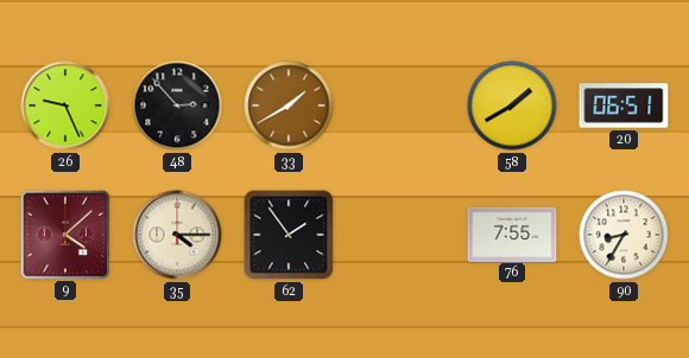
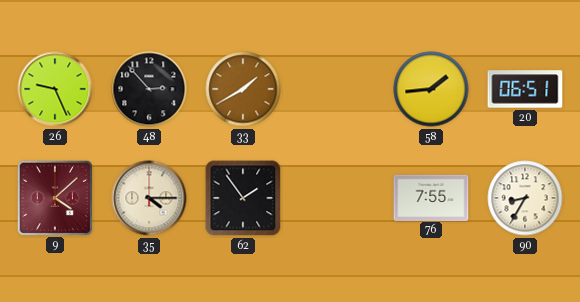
58: 1:40 -> 1:44
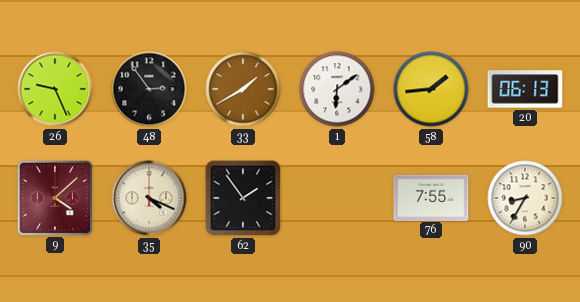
48: 2:53 -> 2:54
1: none -> 6:09
20: 06:51 -> 06:13
35: 4:15 -> 4:19
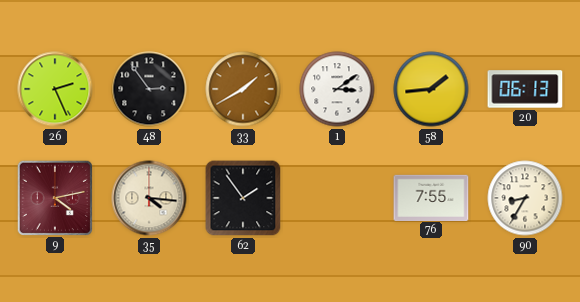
26: 9:26 -> 2:26
1: 6:09 -> 3:09
9: 4:08 -> 4:13
35: 4:19 -> 4:16
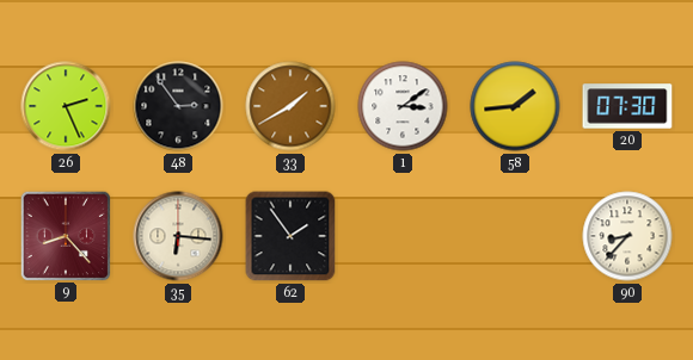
20: 06:13 -> 07:30
9: 4:13 -> 8:23
35: 4:16 -> 6:16
76: 7:55 -> none
90: 8:35 -> 8:37
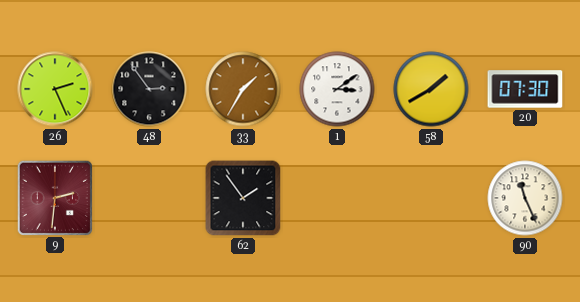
33: 1:40 -> 1:35
58: 1:44 -> 1:40
9: 8:23 -> 2:31
35: 6:16 -> none
90: 8:37 -> 11:26
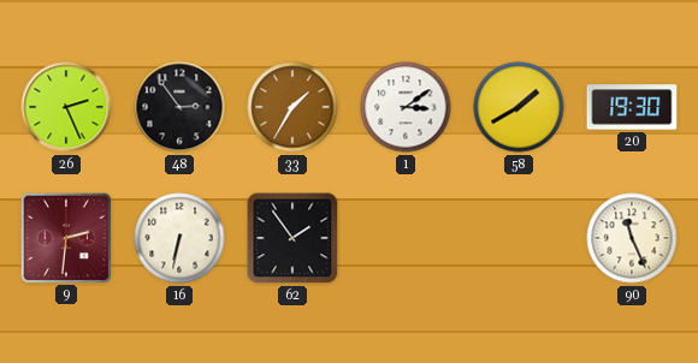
20: 07:30 -> 19:30
16: none -> 6:32
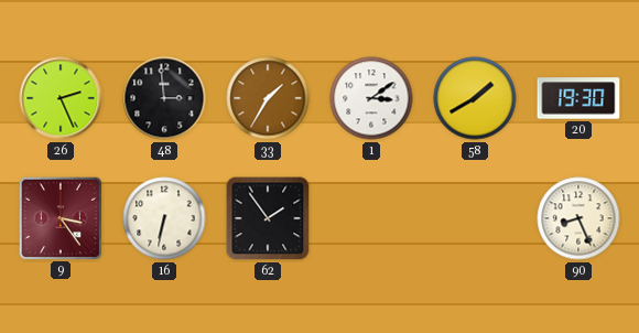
48: 2:54 -> 2:59
9: 2:31 -> 3:24
90: 11:26 -> 8:26
